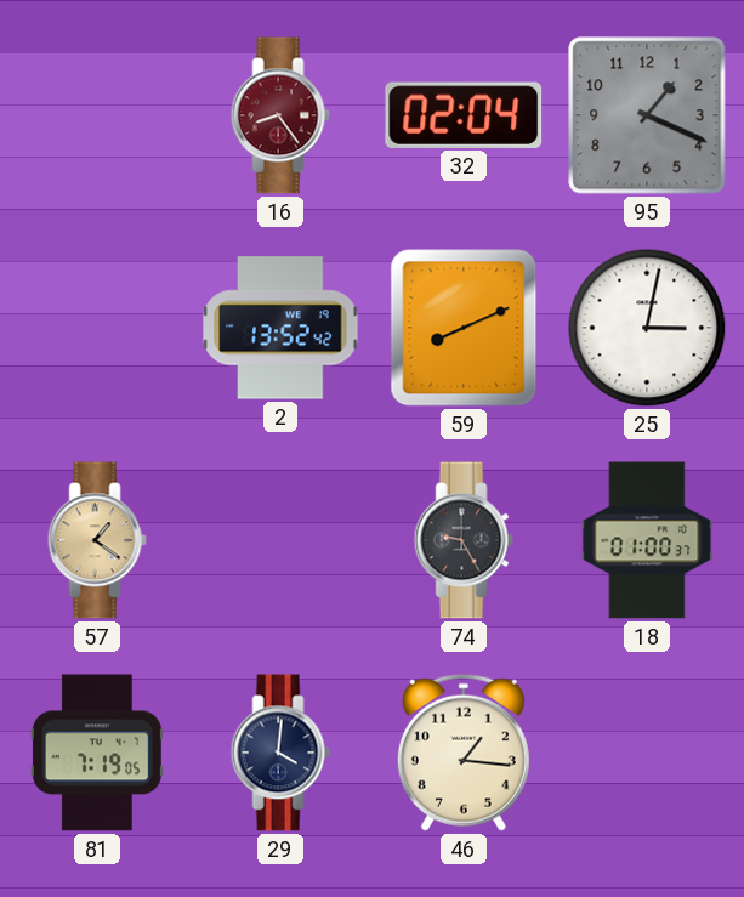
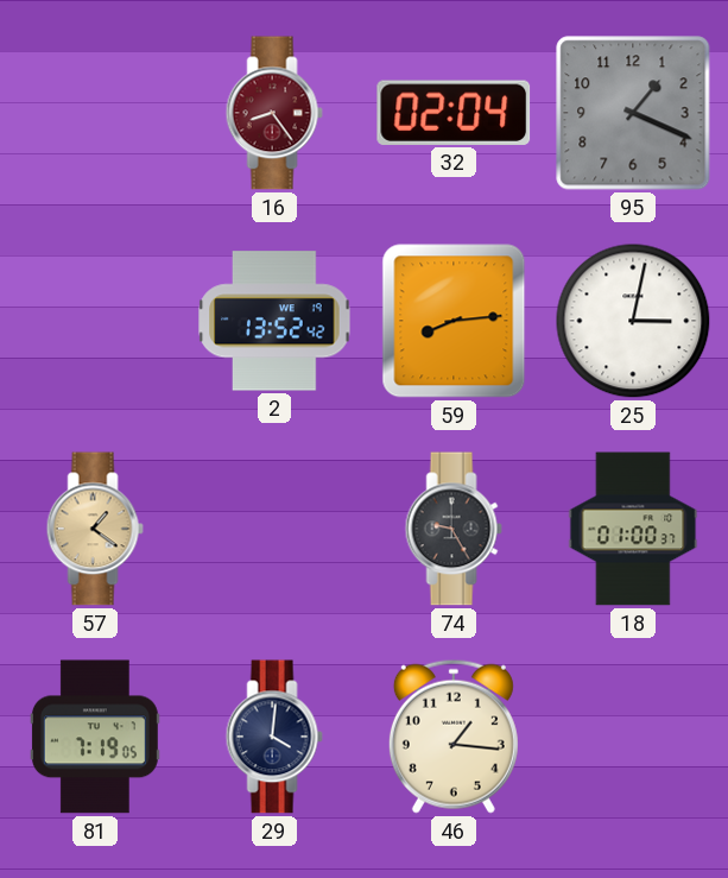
59: 8:11 -> 8:14
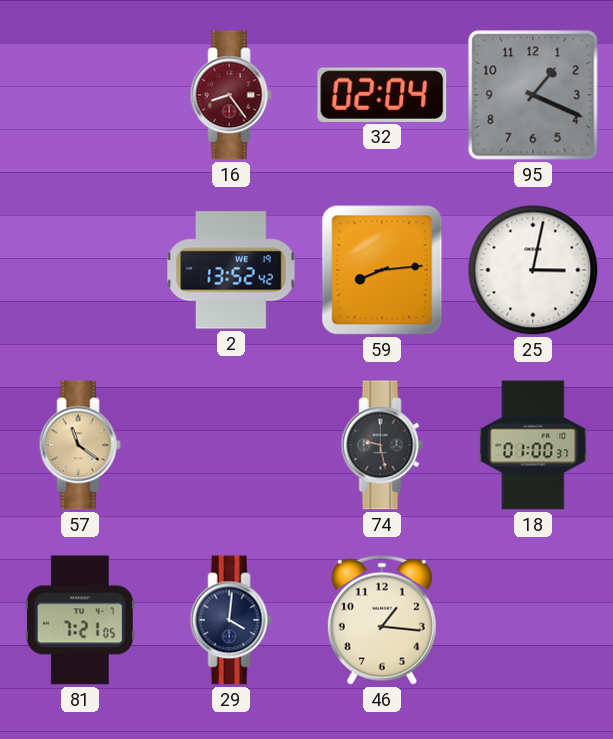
57: 1:21 -> 11:21
74: 9:25 -> 9:28
81: 7:19 -> 7:21
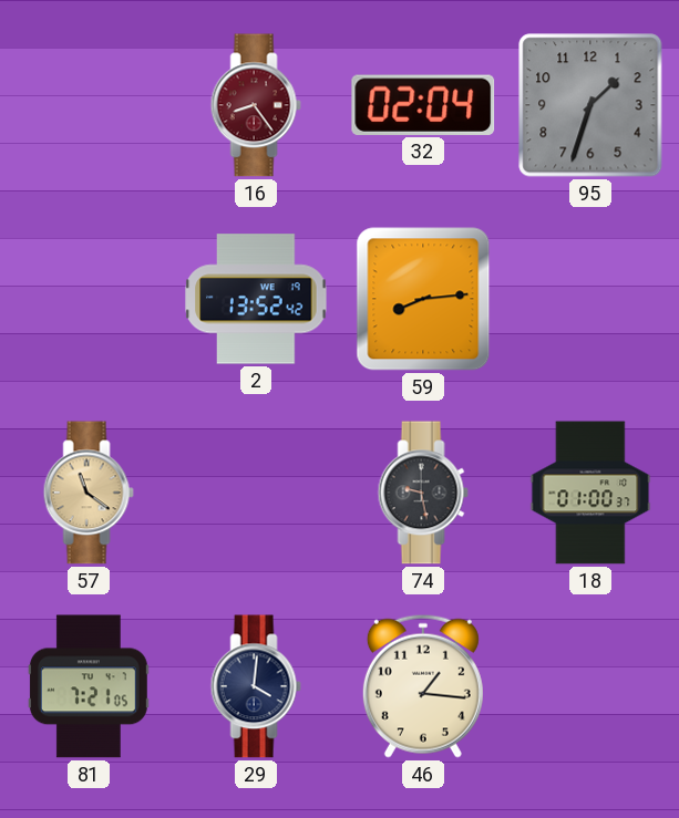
95: 1:19 -> 1:33
25: 3:02 -> none
